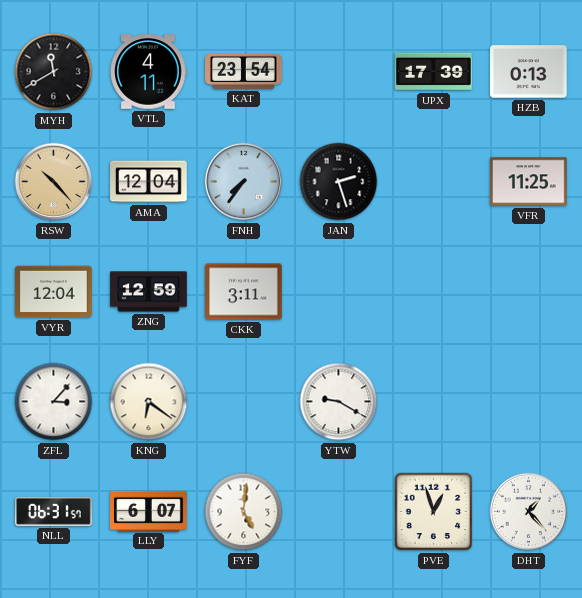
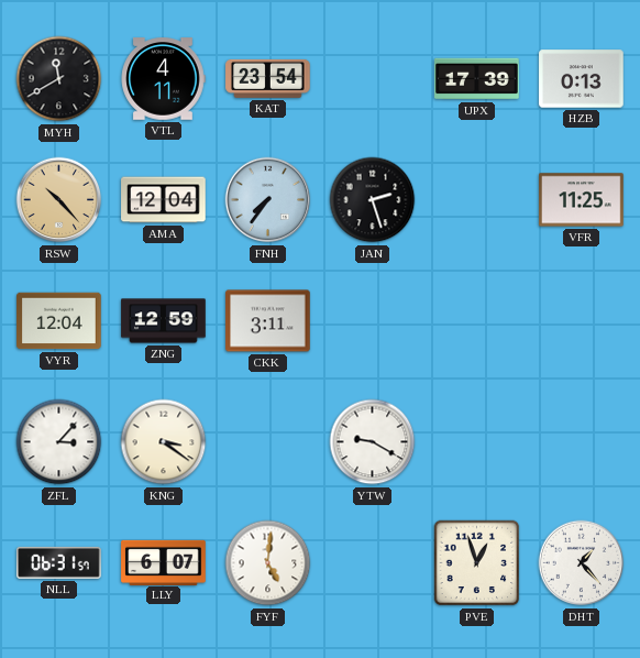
KNG: 6:21 -> 3:21
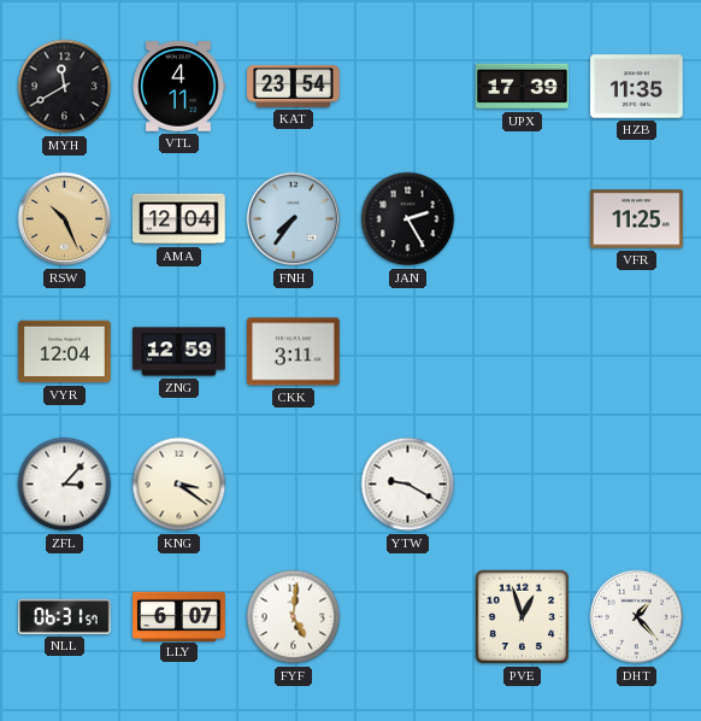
HZB: 0:13 -> 11:35
RSW: 10:23 -> 10:26
JAN: 2:27 -> 2:25
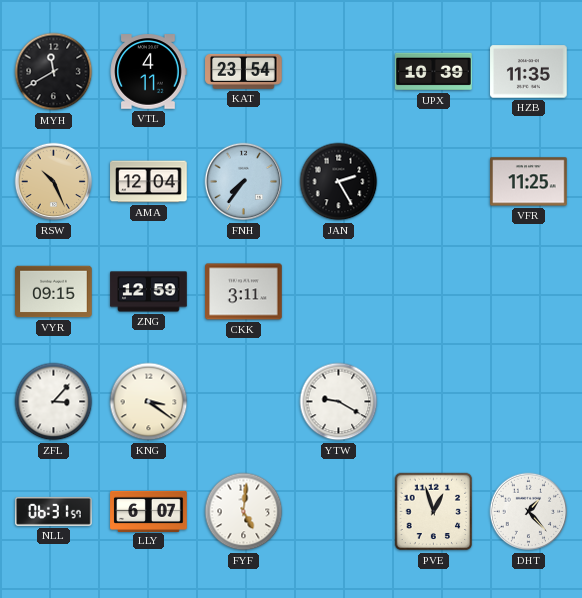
UPX: 17:39 -> 10:39
VYR: 12:04 -> 09:15
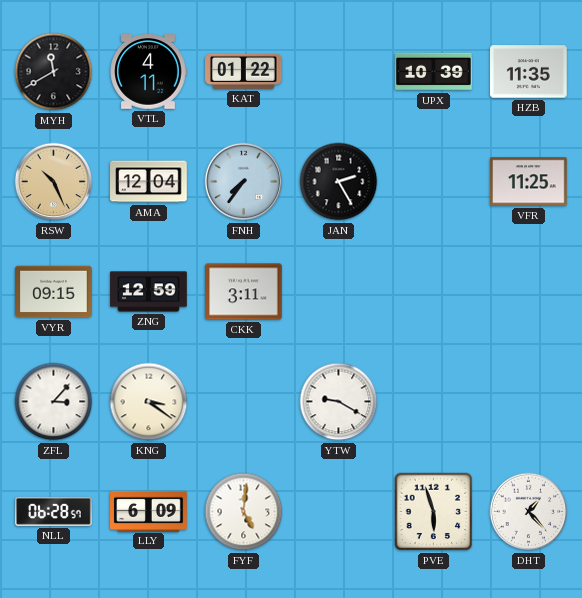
KAT: 23:54 -> 01:22
NLL: 06:31 -> 06:28
LLY: 6:07 -> 6:09
PVE: 12:57 -> 5:57
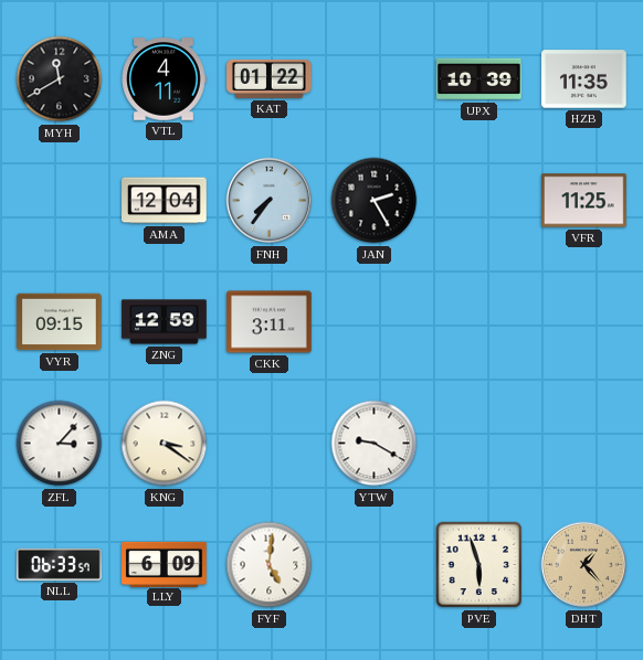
RSW: 10:26 -> none
NLL: 06:28 -> 06:33
DHT dial: white -> champagne
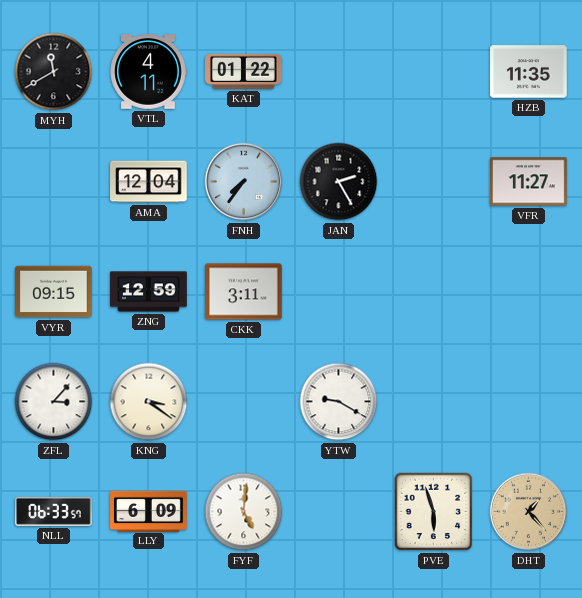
UPX: 10:39 -> none
VFR: 11:25 -> 11:27
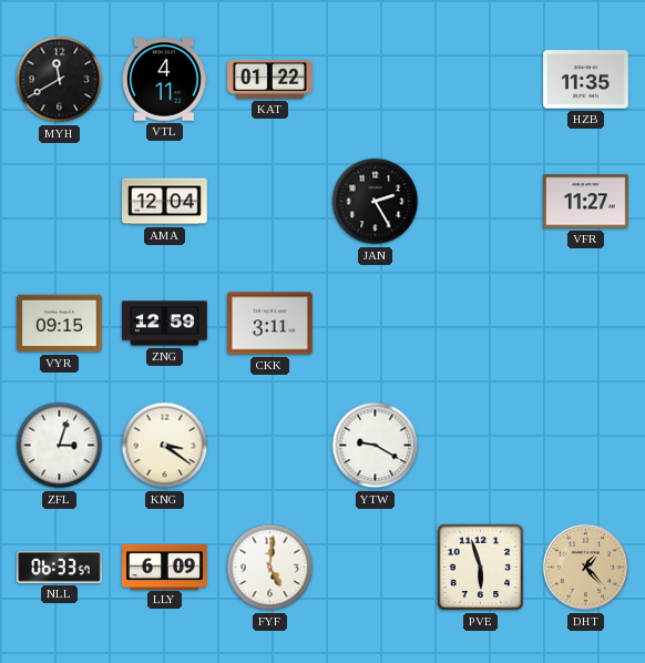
FNH: 7:36 -> none
ZFL: 3:07 -> 3:03
